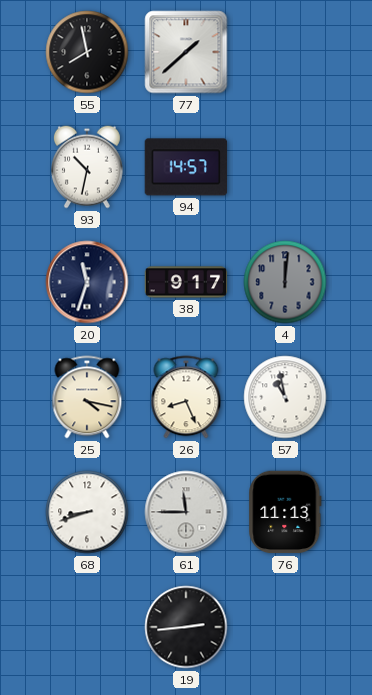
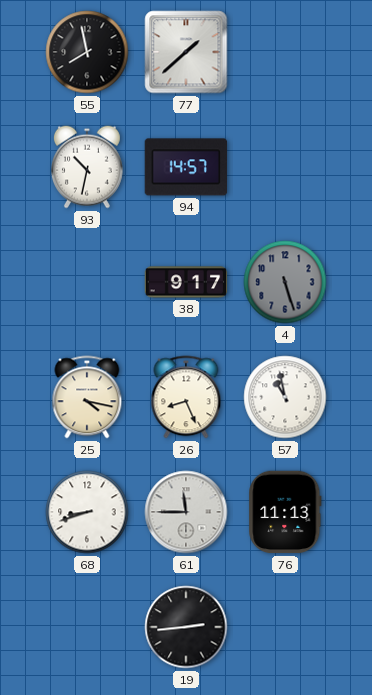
20: 11:33 -> none
4: 12:01 -> 5:27
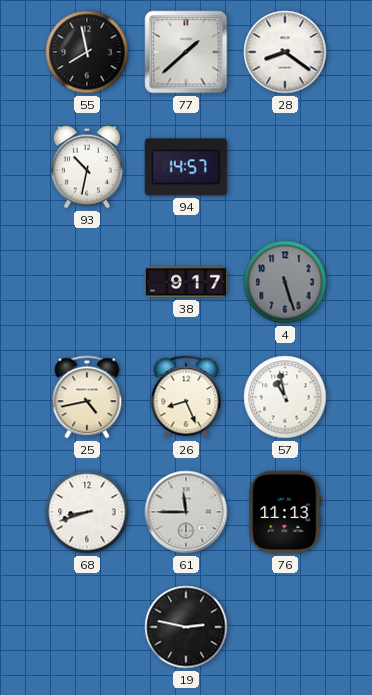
28: none -> 8:21
25: 4:17 -> 4:43
19: 2:44 -> 2:47
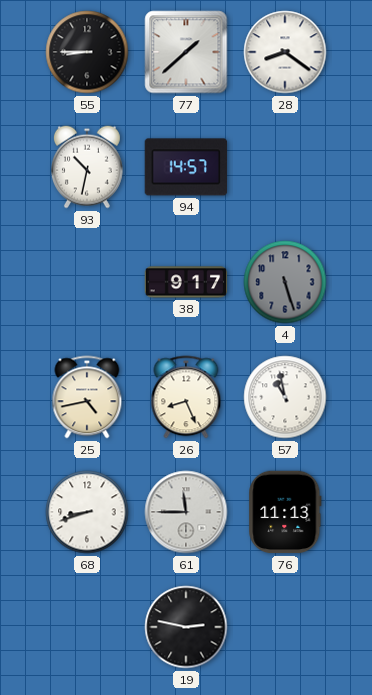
55: 7:58 -> 8:45
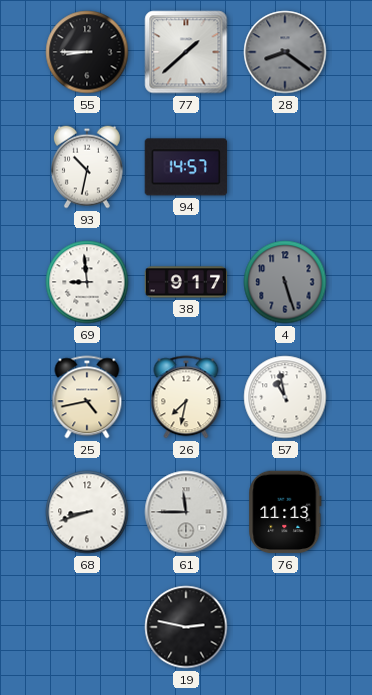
28 dial: white -> grey
69: none -> 8:59
26: 8:26 -> 7:32
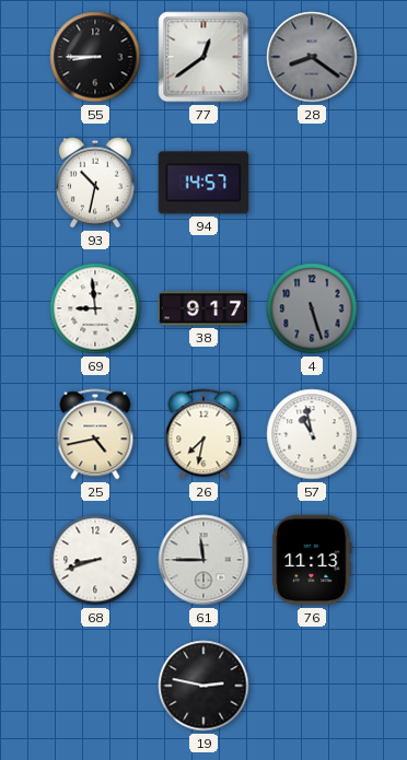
77: 1:38 -> 12:39
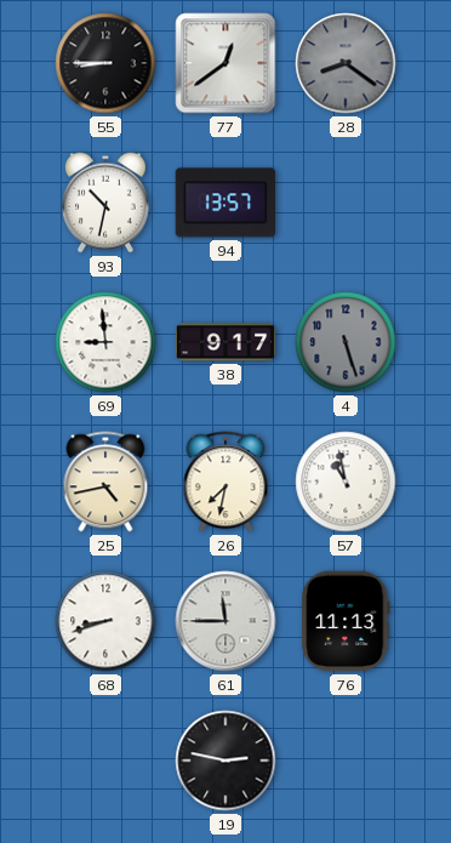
94: 14:57 -> 13:57
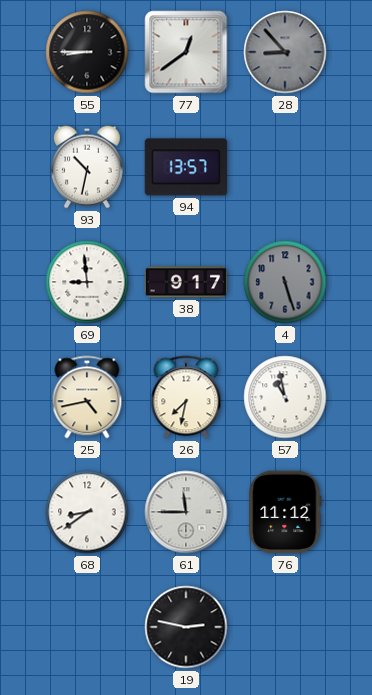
28: 8:21 -> 8:53
68: 8:42 -> 8:39
76: 11:13 -> 11:12
